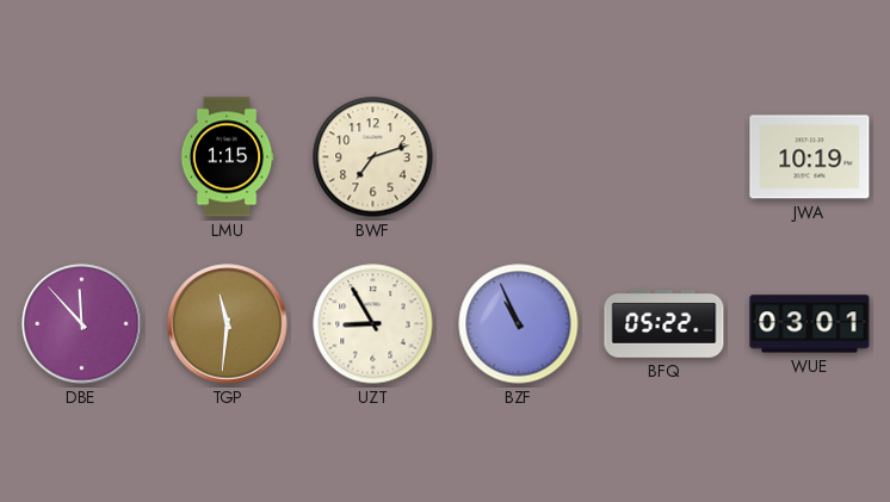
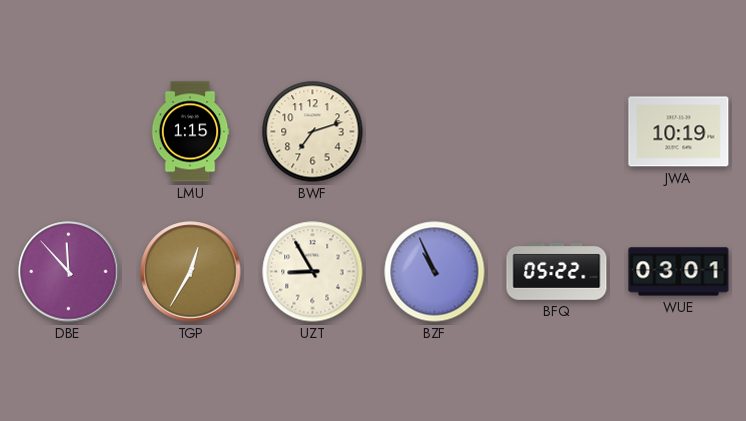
TGP: 11:31 -> 12:35
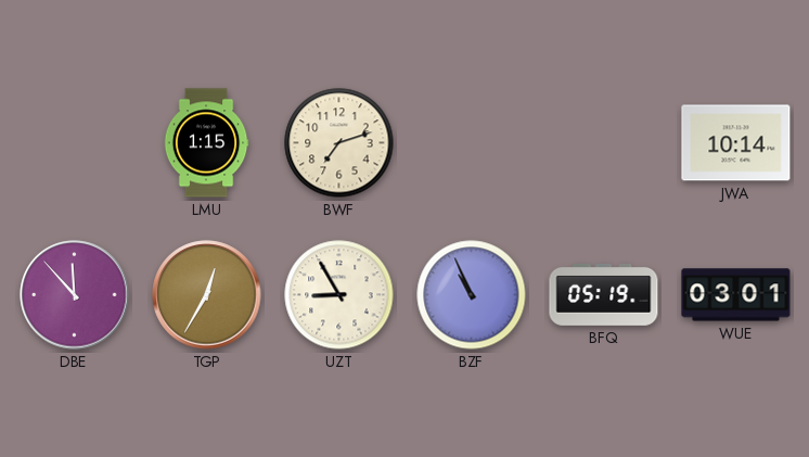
JWA: 10:19 -> 10:14
BFQ: 05:22 -> 05:19
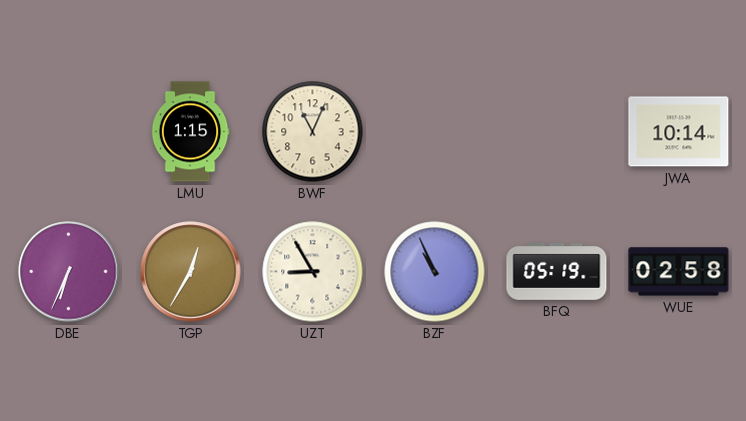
BWF: 7:12 -> 11:04
DBE: 11:53 -> 6:34
WUE: 03:01 -> 02:58
